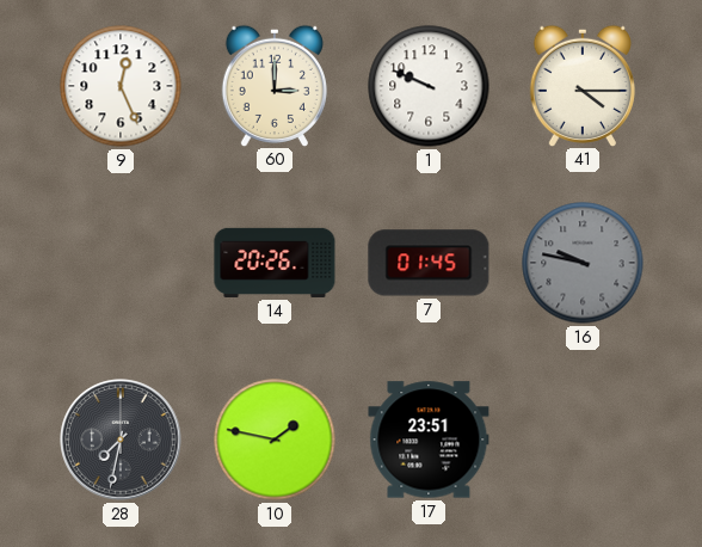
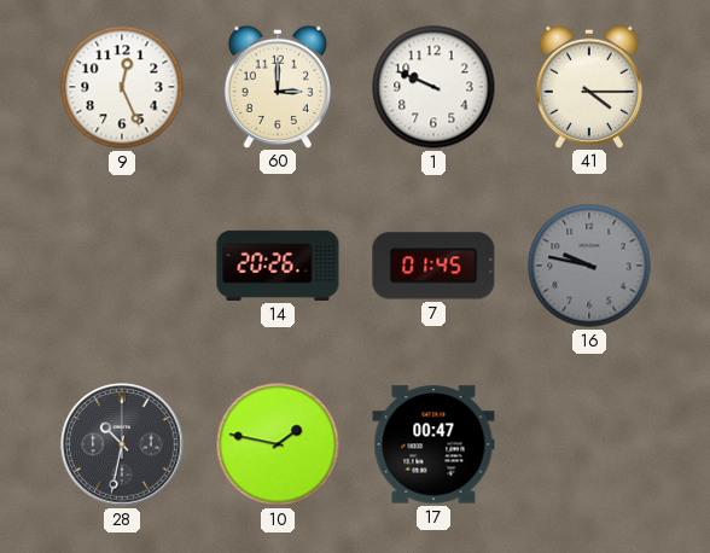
28: 7:32 -> 10:32
17: 23:51 -> 00:47
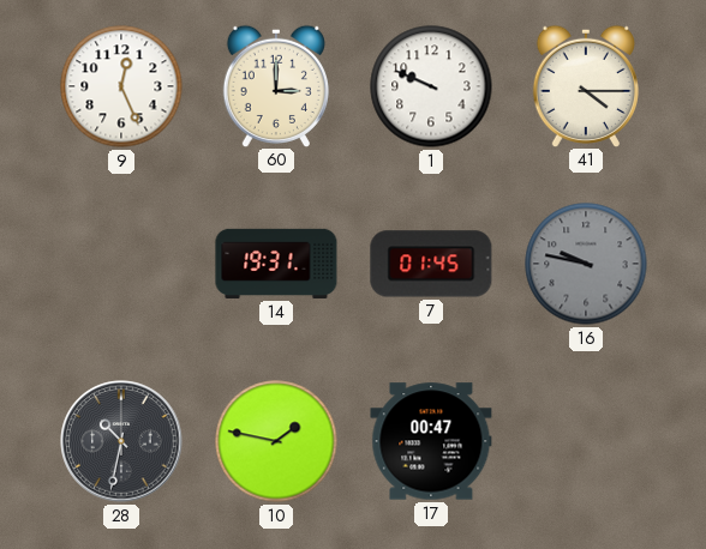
14: 20:26 -> 19:31
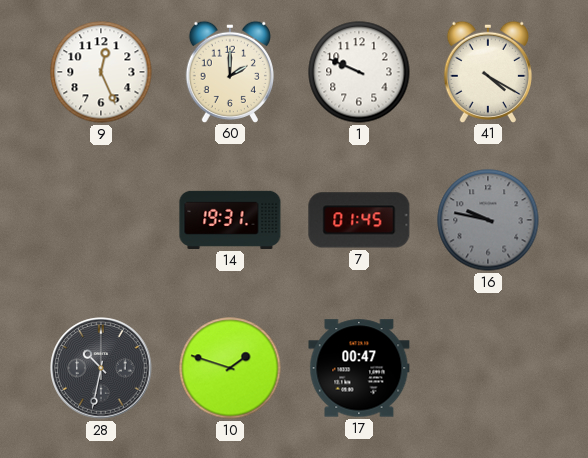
60: 3:00 -> 2:00
41: 4:15 -> 4:20
10: 1:47 -> 1:48
